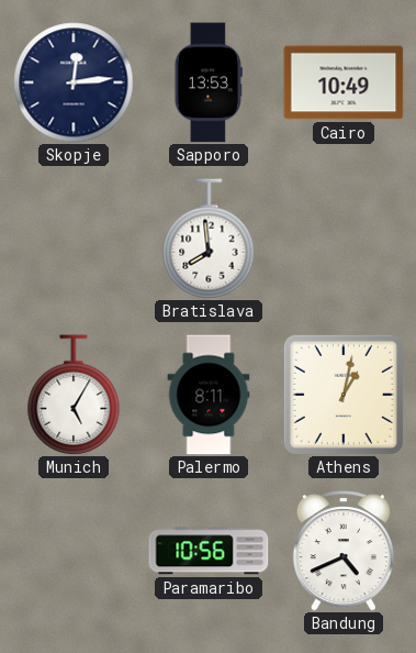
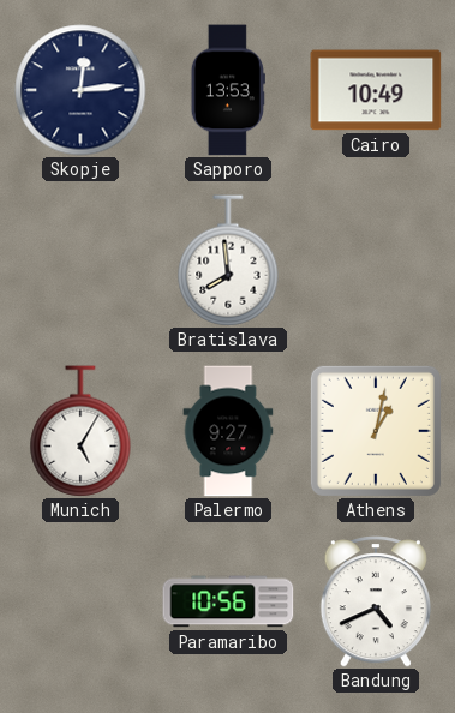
Palermo: 8:11 -> 9:27
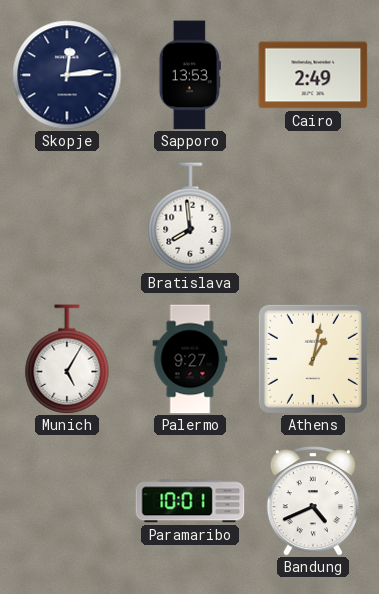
Cairo: 10:49 -> 2:49
Paramaribo: 10:56 -> 10:01
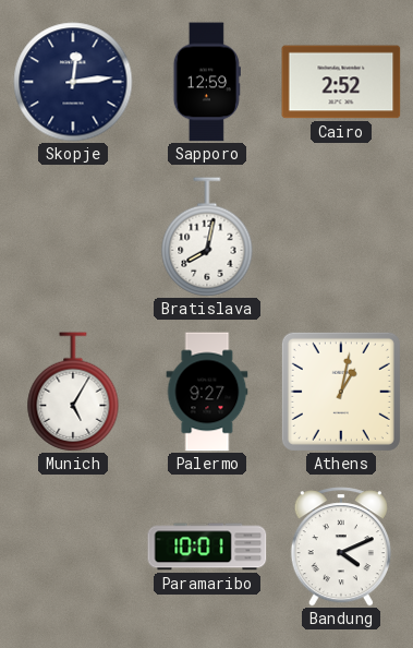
Sapporo: 13:53 -> 12:59
Cairo: 2:49 -> 2:52
Bratislava: 7:59 -> 8:02
Bandung: 4:41 -> 4:11
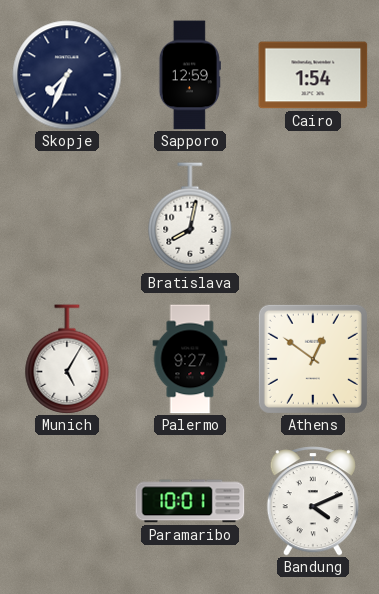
Skopje: 12:14 -> 7:34
Cairo: 2:52 -> 1:54
Athens: 1:02 -> 12:51
